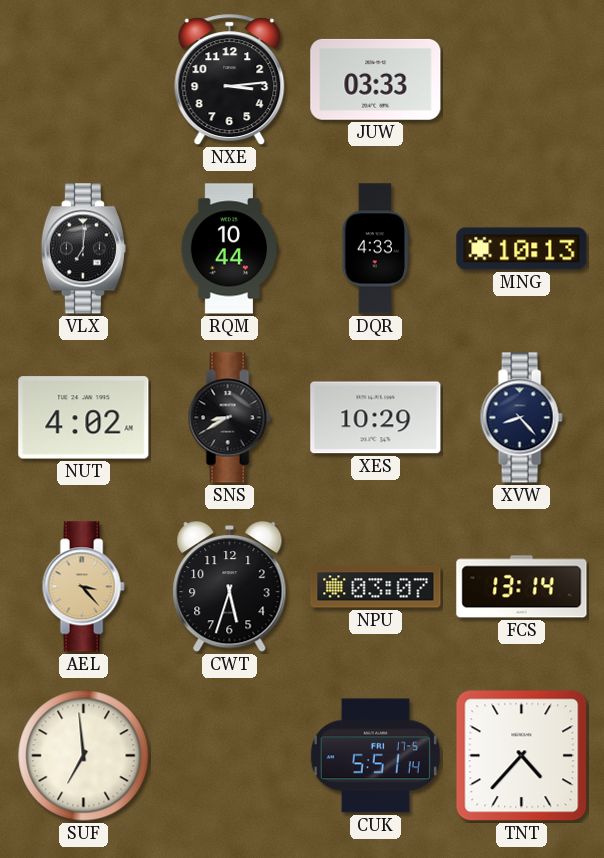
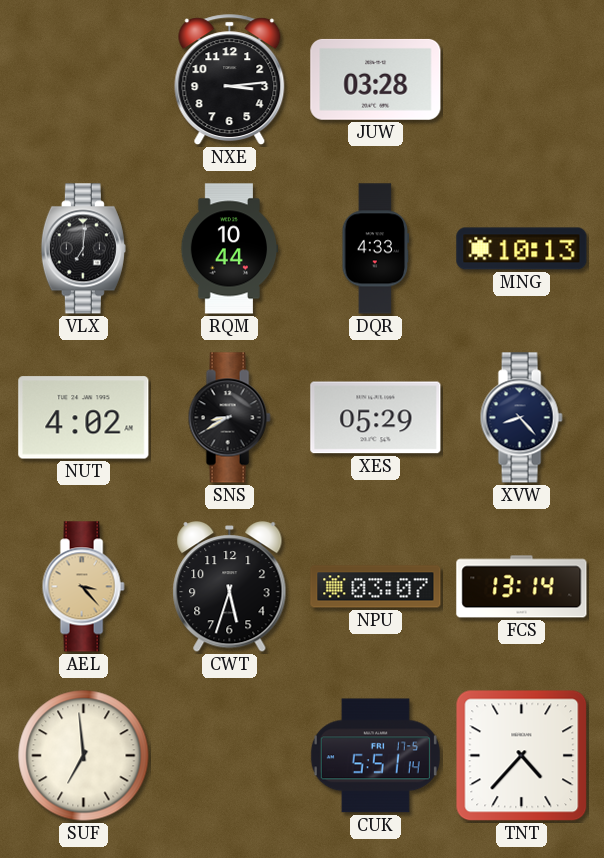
JUW: 03:33 -> 03:28
XES: 10:29 -> 05:29
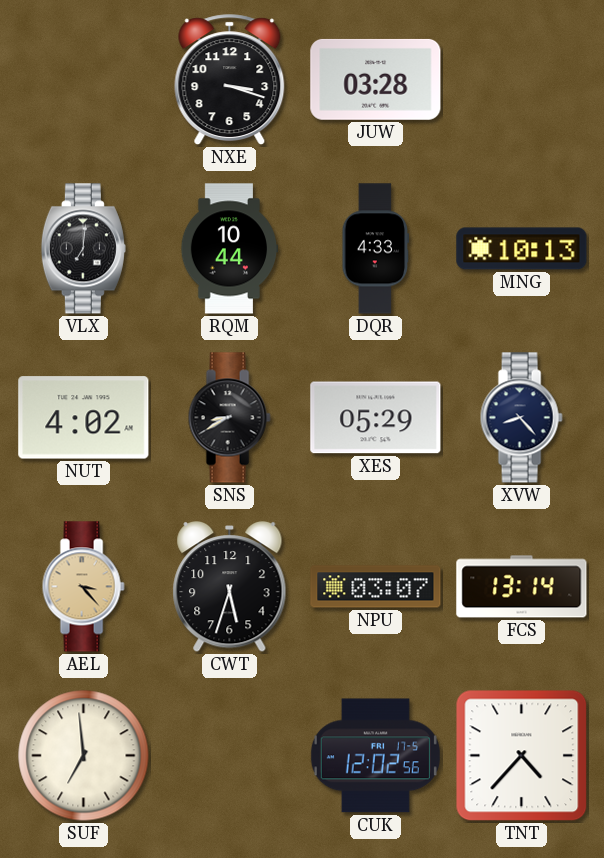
NXE: 3:14 -> 3:18
CUK: 5:51 -> 12:02
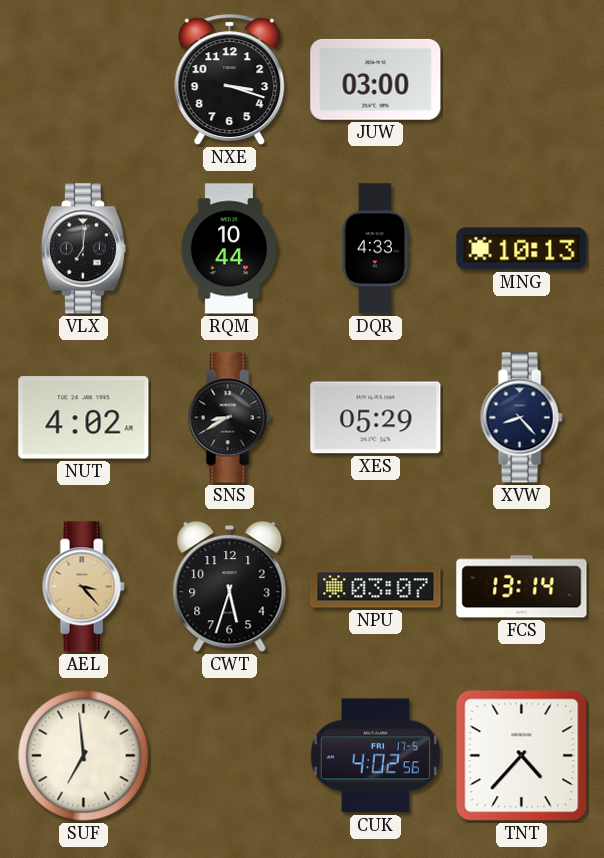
JUW: 03:28 -> 03:00
CUK: 12:02 -> 4:02
